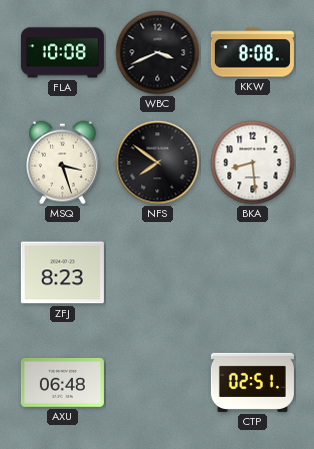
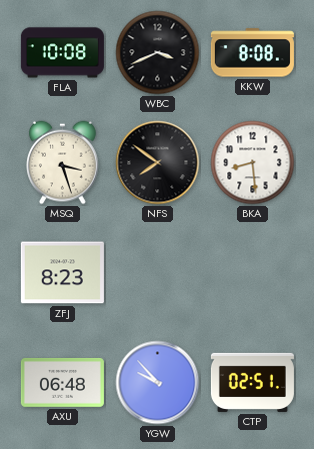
YGW: none -> 9:53
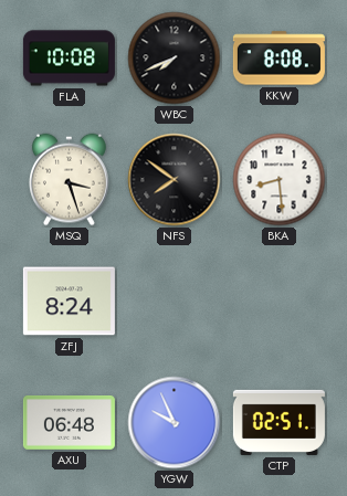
WBC: 3:41 -> 7:41
ZFJ: 8:23 -> 8:24
YGW: 9:53 -> 9:56
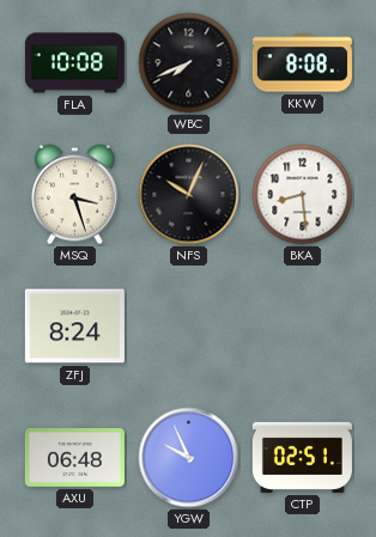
NFS: 7:51 -> 10:04
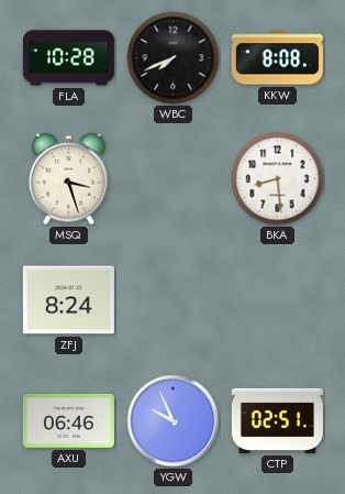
FLA: 10:08 -> 10:28
NFS: 10:04 -> none
AXU: 06:48 -> 06:46
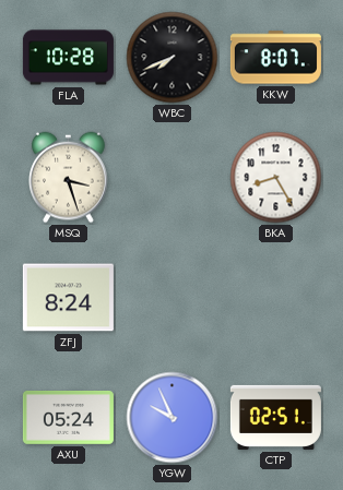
KKW: 8:08 -> 8:07
BKA: 8:29 -> 8:25
AXU: 06:46 -> 05:24
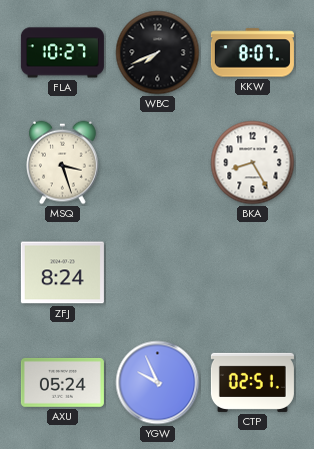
FLA: 10:28 -> 10:27
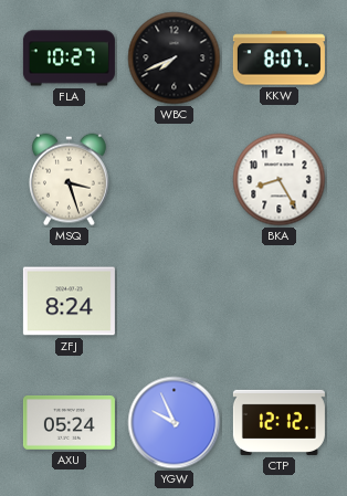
CTP: 02:51 -> 12:12
